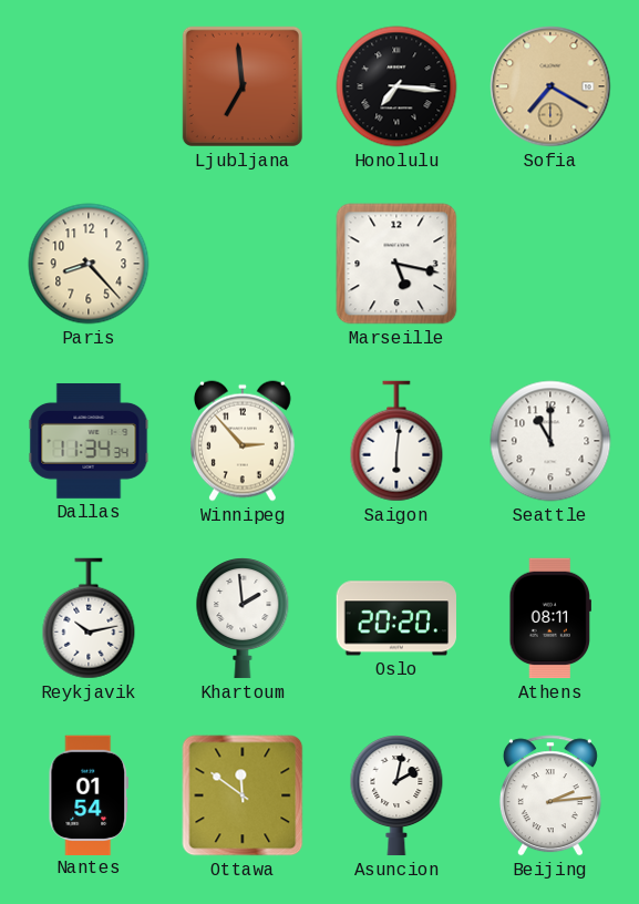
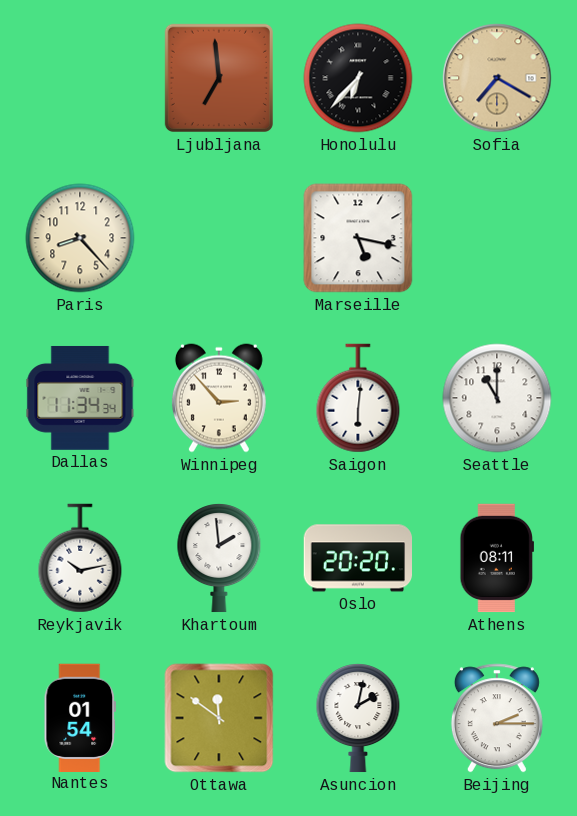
Honolulu: 7:16 -> 6:37
Beijing: 2:14 -> 2:15
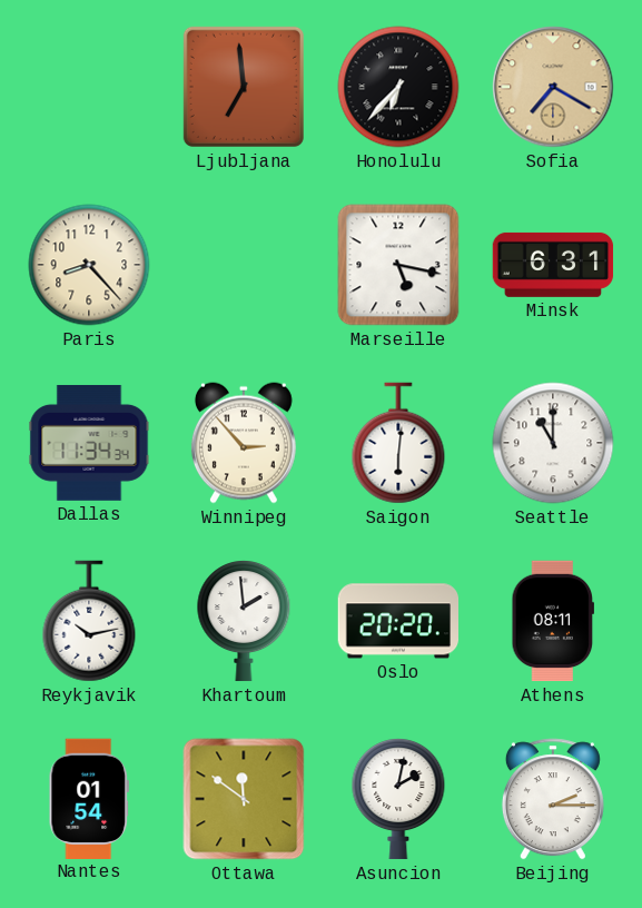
Minsk: none -> 6:31
